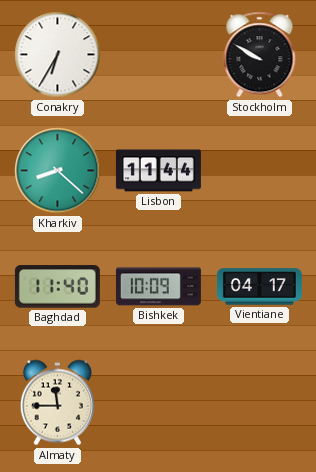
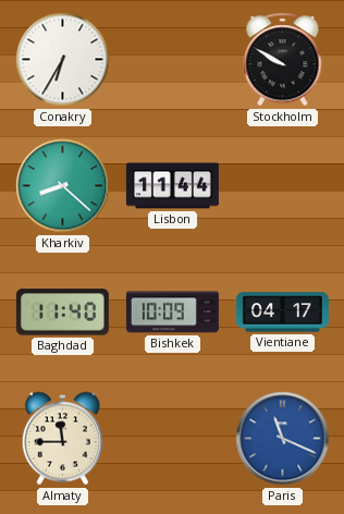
Paris: none -> 11:19
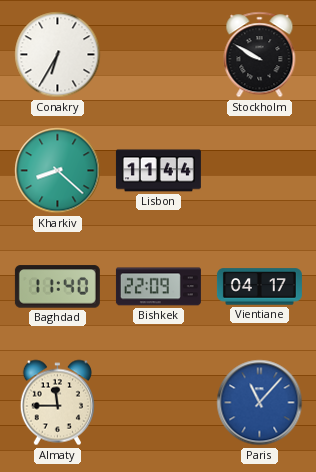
Bishkek: 10:09 -> 22:09
Paris: 11:19 -> 11:07
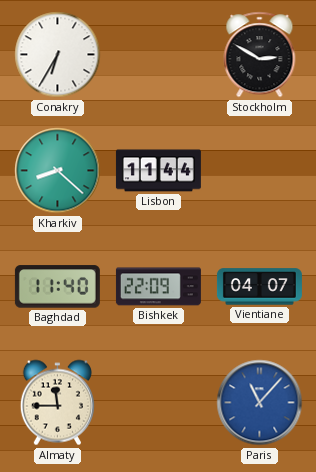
Stockholm: 9:50 -> 2:50
Vientiane: 04:17 -> 04:07
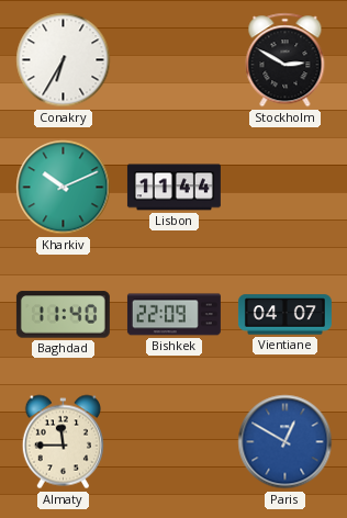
Kharkiv: 8:22 -> 10:11
Paris: 11:07 -> 12:50
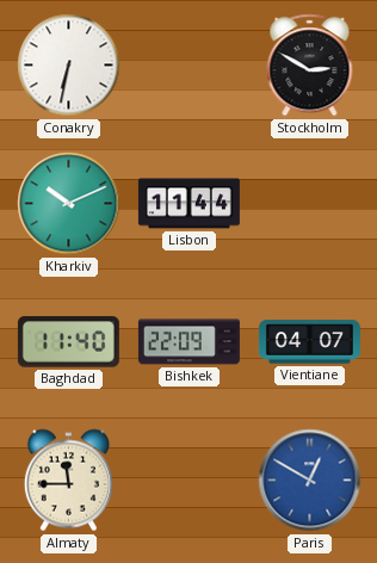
Conakry: 6:35 -> 6:32
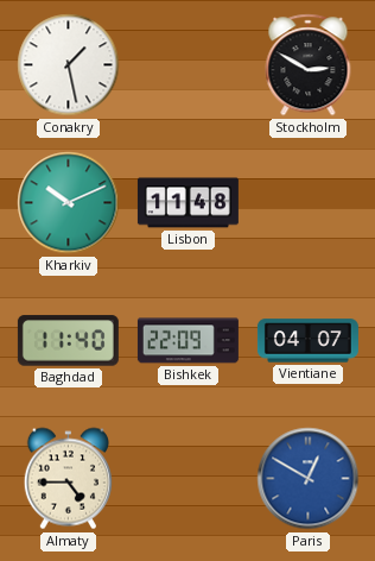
Conakry: 6:32 -> 1:28
Lisbon: 11:44 -> 11:48
Almaty: 11:45 -> 4:45
